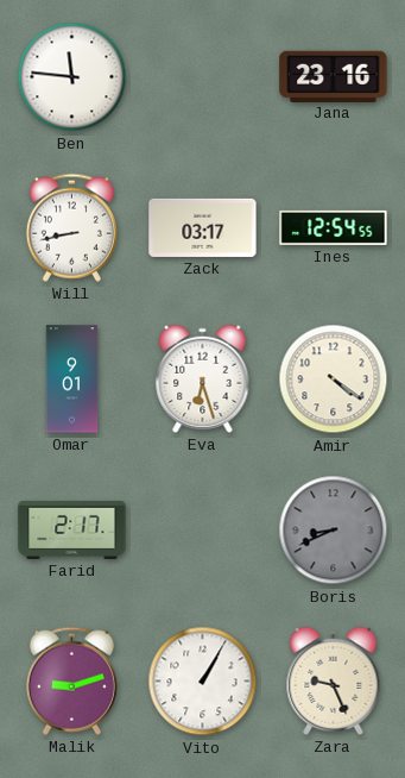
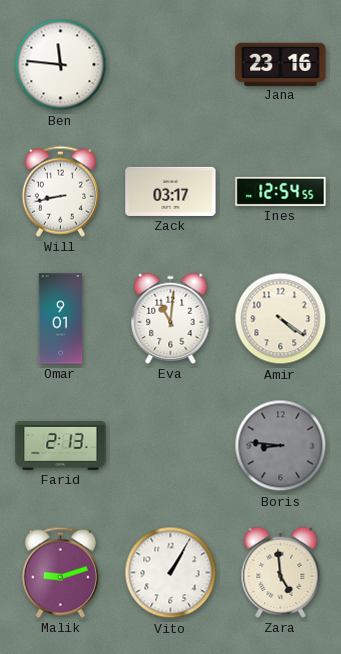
Eva: 6:27 -> 11:01
Farid: 2:17 -> 2:13
Boris: 8:41 -> 8:46
Zara: 9:26 -> 4:59
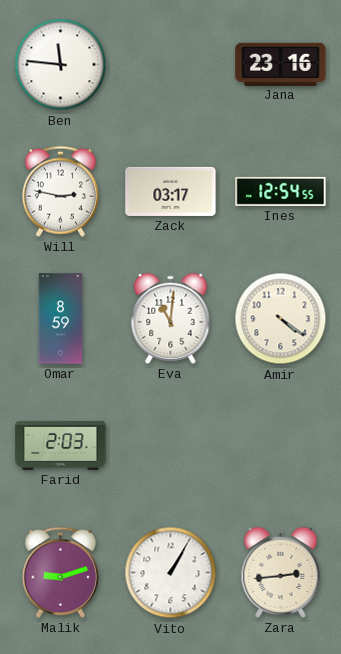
Will: 8:43 -> 2:47
Omar: 9:01 -> 8:59
Farid: 2:13 -> 2:03
Boris: 8:46 -> none
Zara: 4:59 -> 2:44
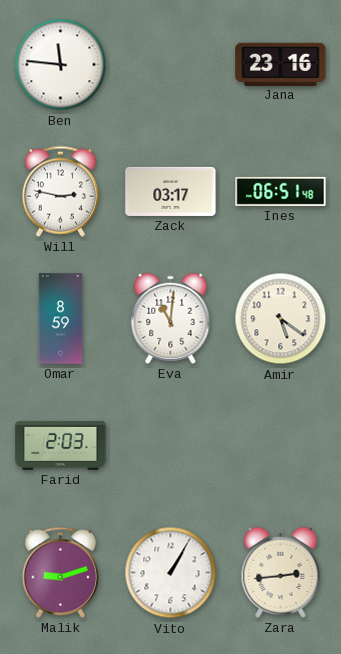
Ines: 12:54 -> 06:51
Amir: 4:21 -> 5:21
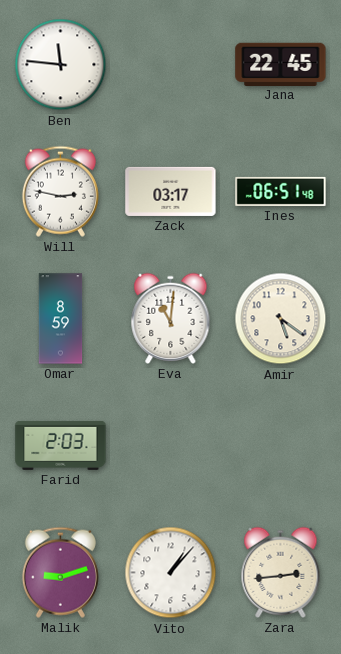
Jana: 23:16 -> 22:45
Vito: 1:05 -> 1:07
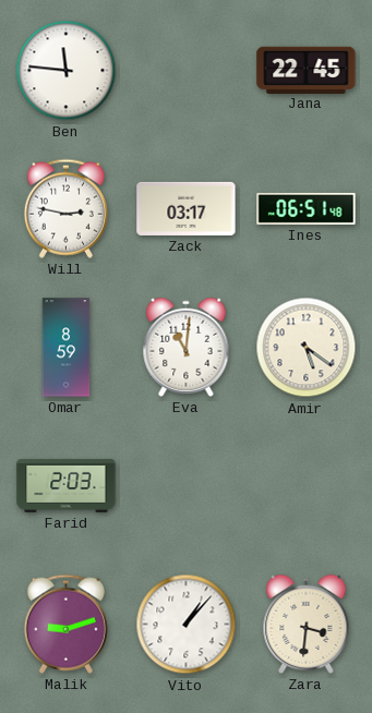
Zara: 2:44 -> 3:31
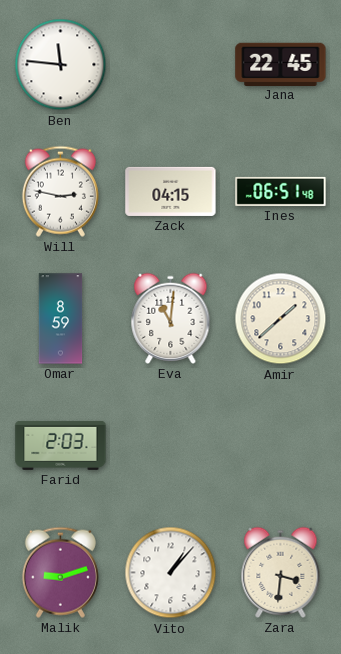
Zack: 03:17 -> 04:15
Amir: 5:21 -> 1:38
